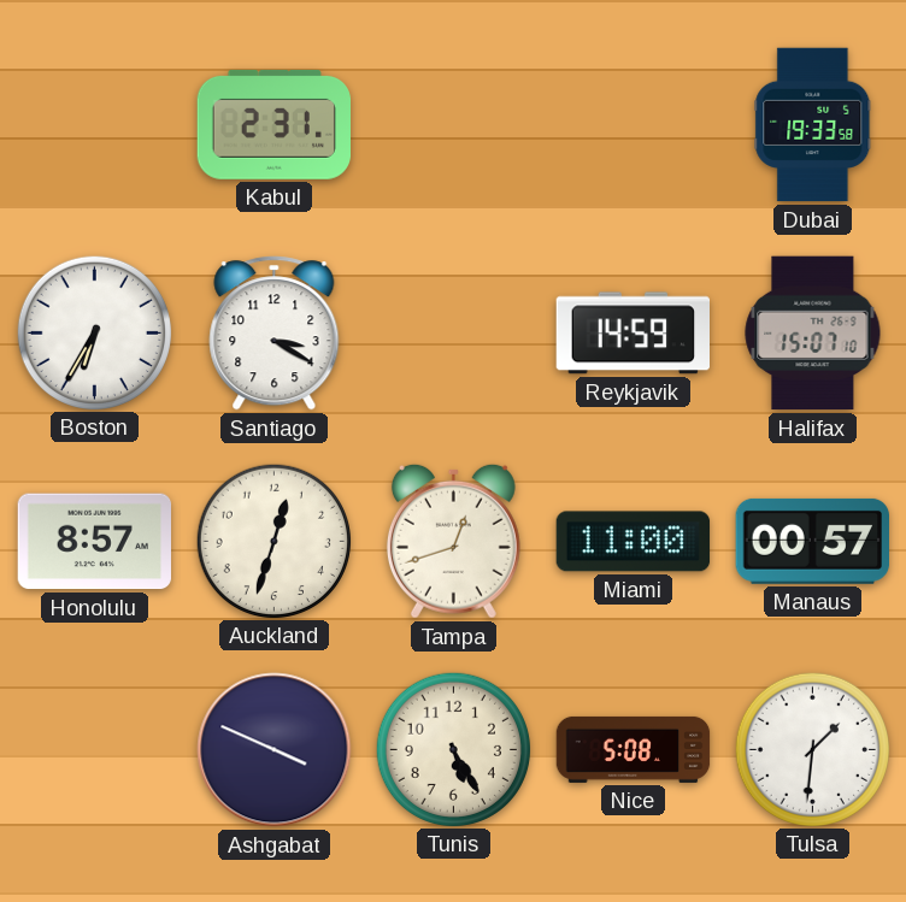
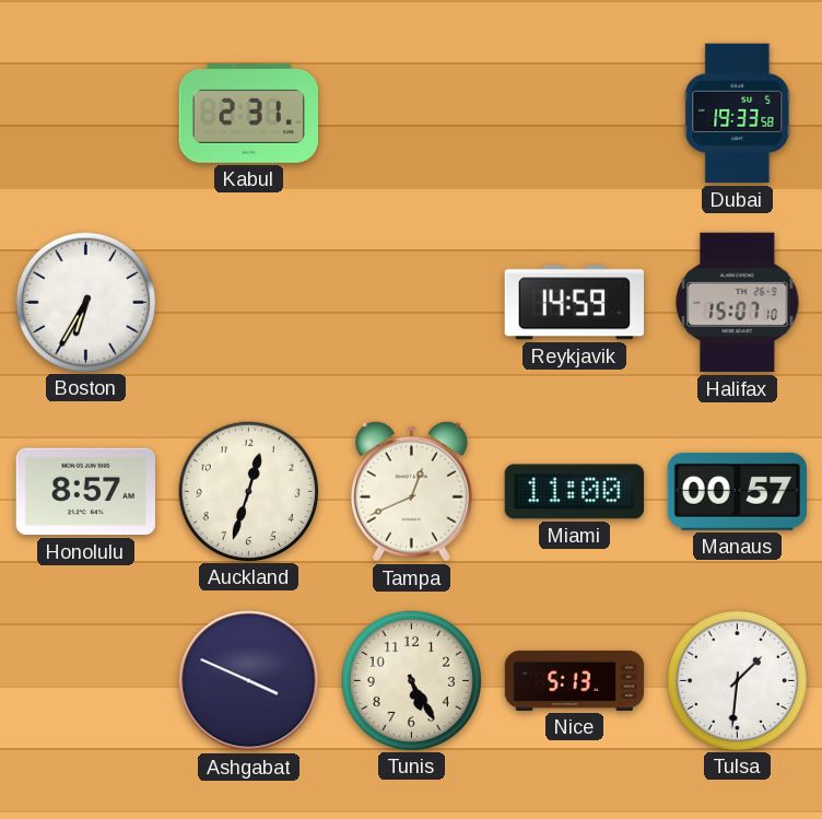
Santiago: 3:20 -> none
Tampa: 12:42 -> 12:41
Nice: 5:08 -> 5:13
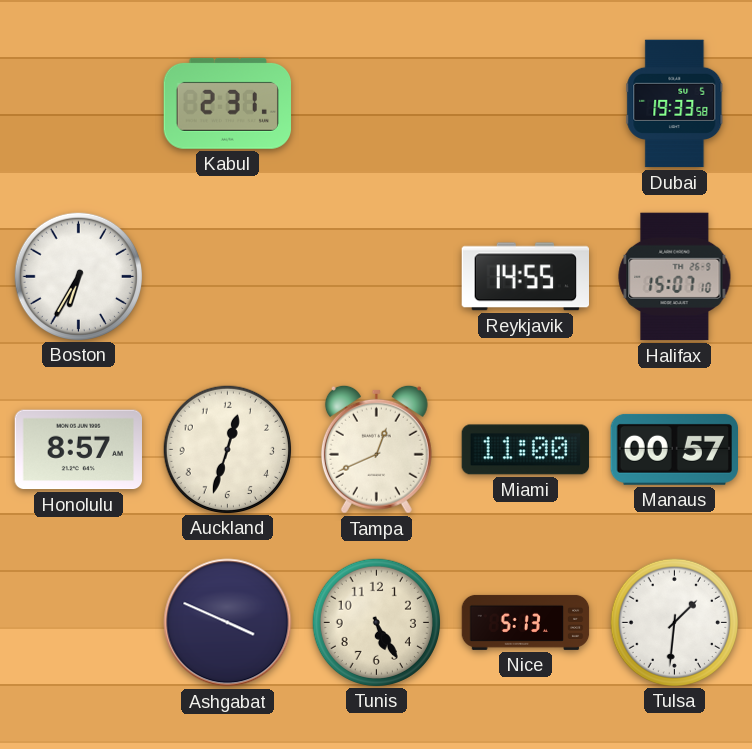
Reykjavik: 14:59 -> 14:55
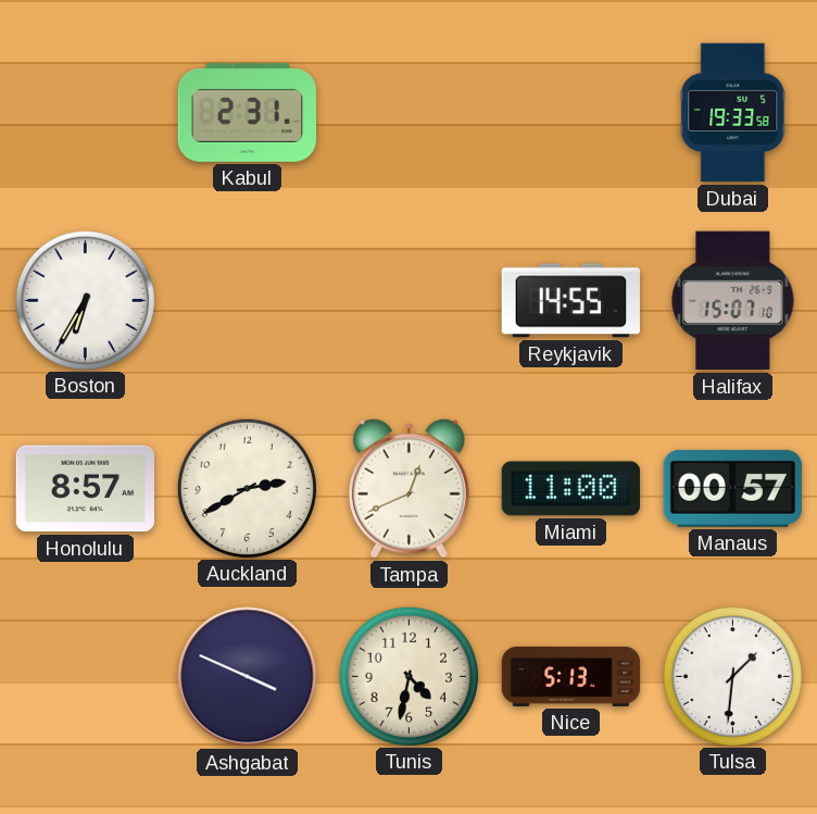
Auckland: 12:33 -> 2:40
Tunis: 5:25 -> 4:32
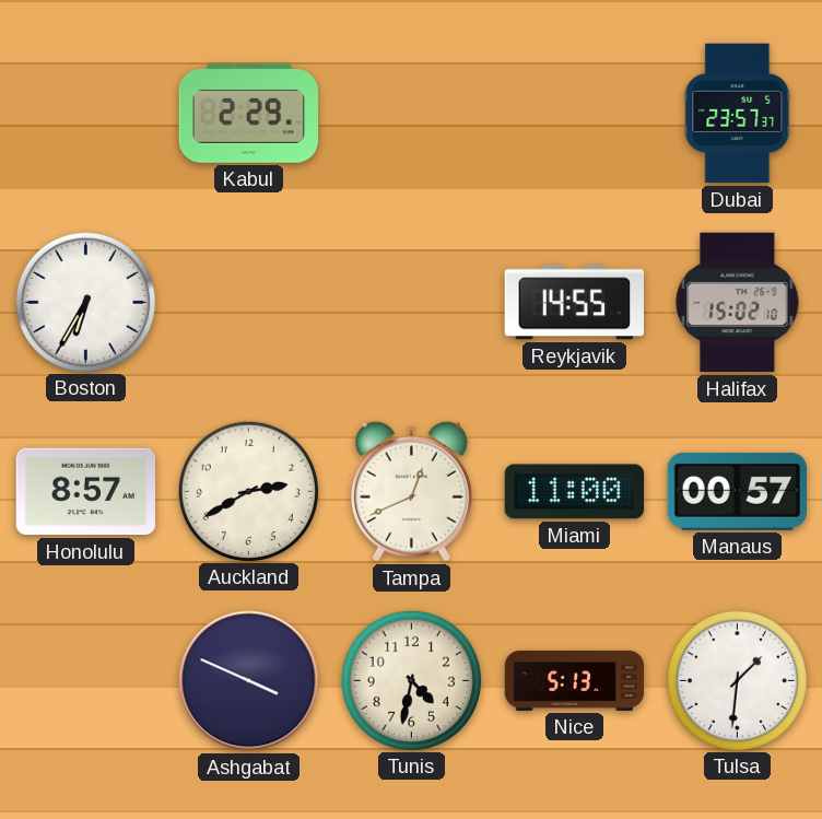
Kabul: 2:31 -> 2:29
Dubai: 19:33 -> 23:57
Halifax: 15:07 -> 15:02
